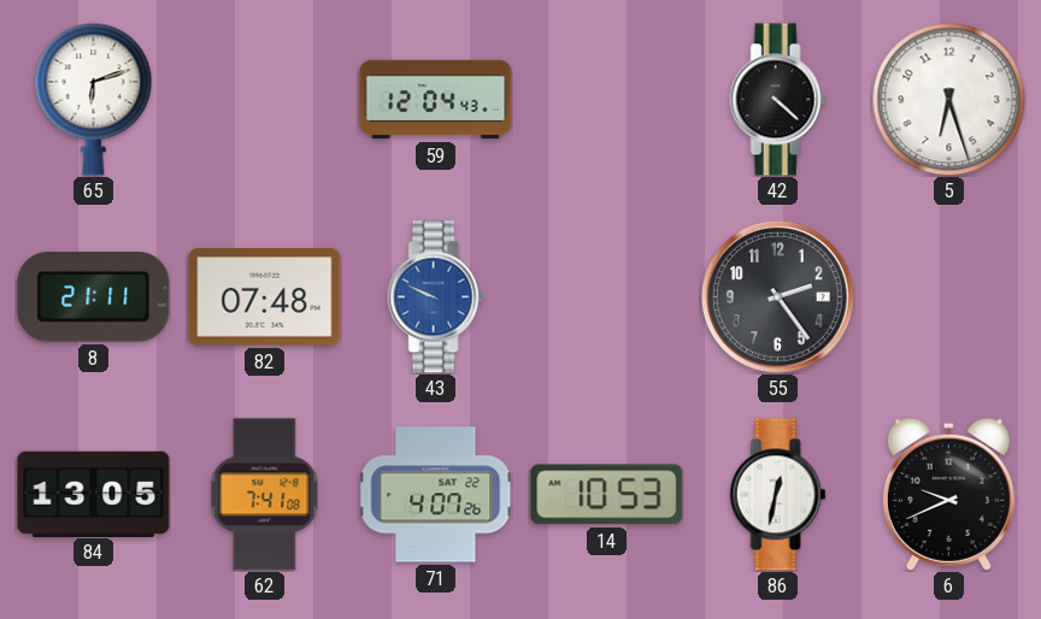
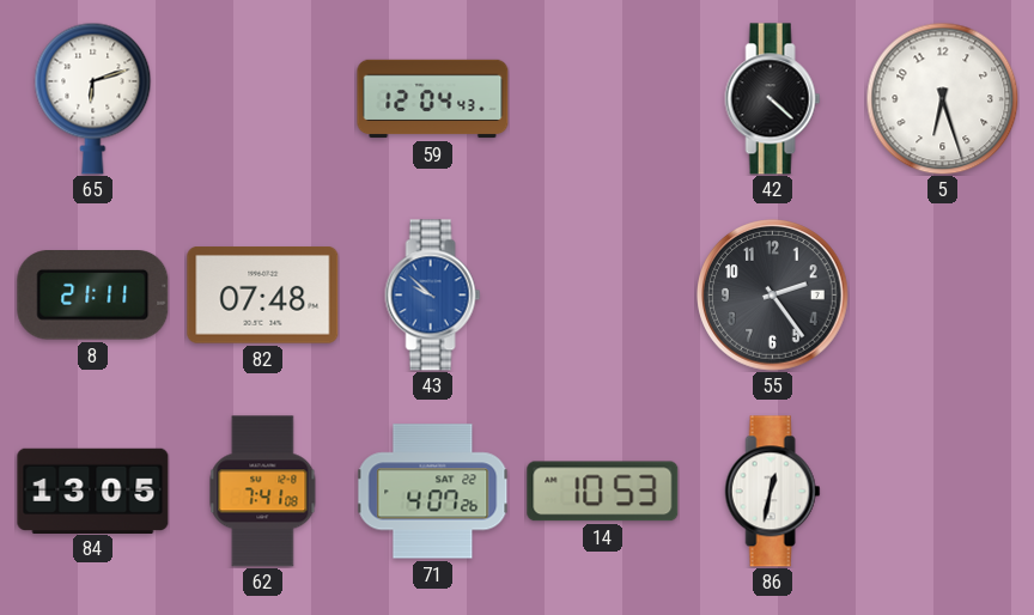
43: 9:49 -> 9:52
6: 9:41 -> none
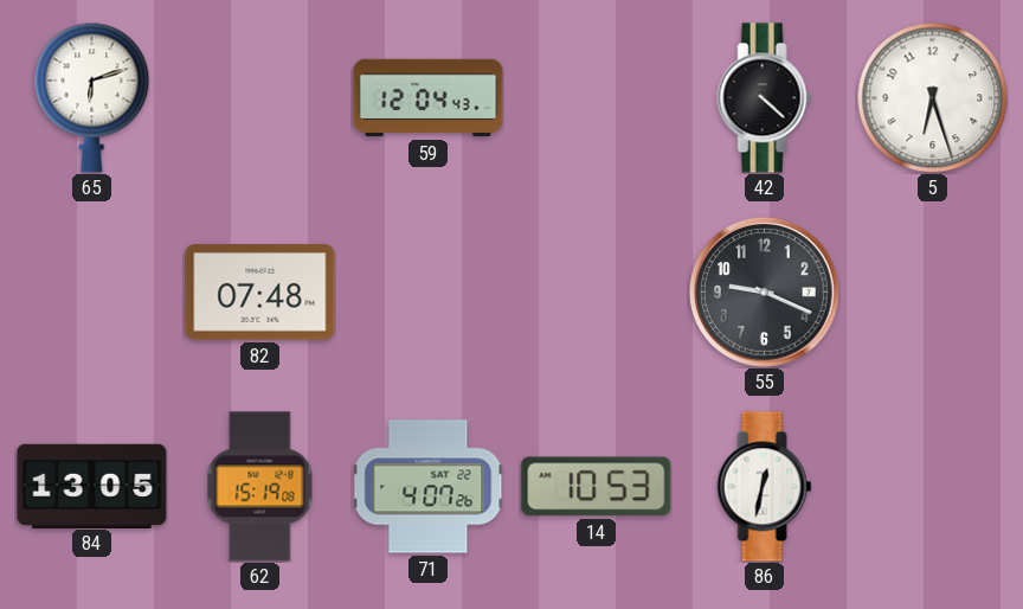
8: 21:11 -> none
43: 9:52 -> none
55: 2:24 -> 9:19
62: 7:41 -> 15:19
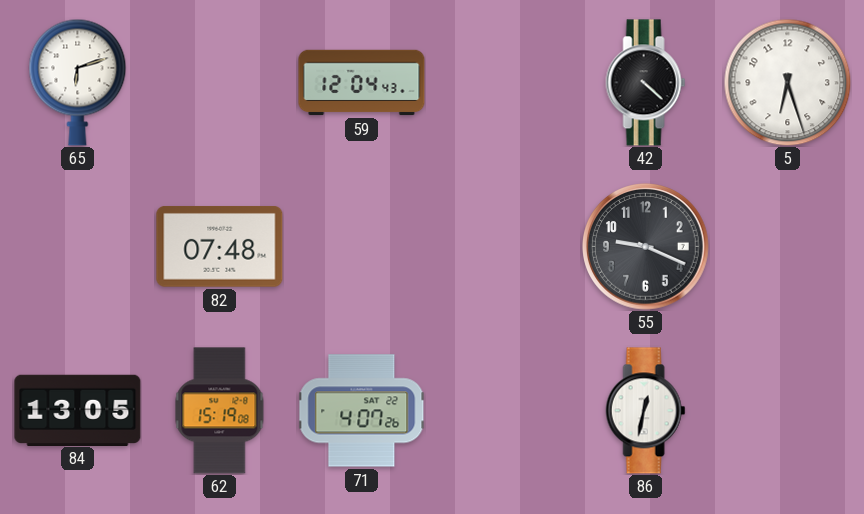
14: 10:53 -> none
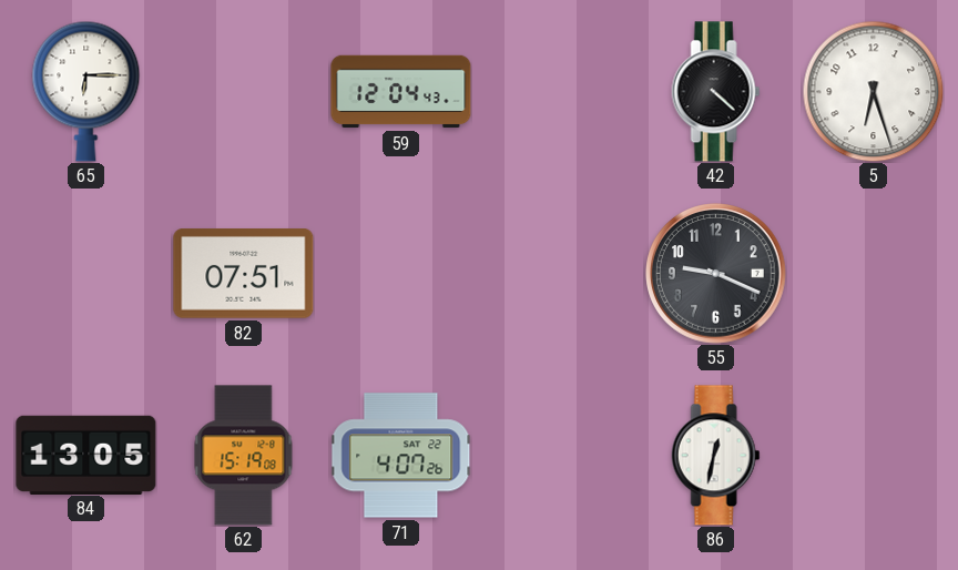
65: 6:12 -> 6:15
82: 07:48 -> 07:51
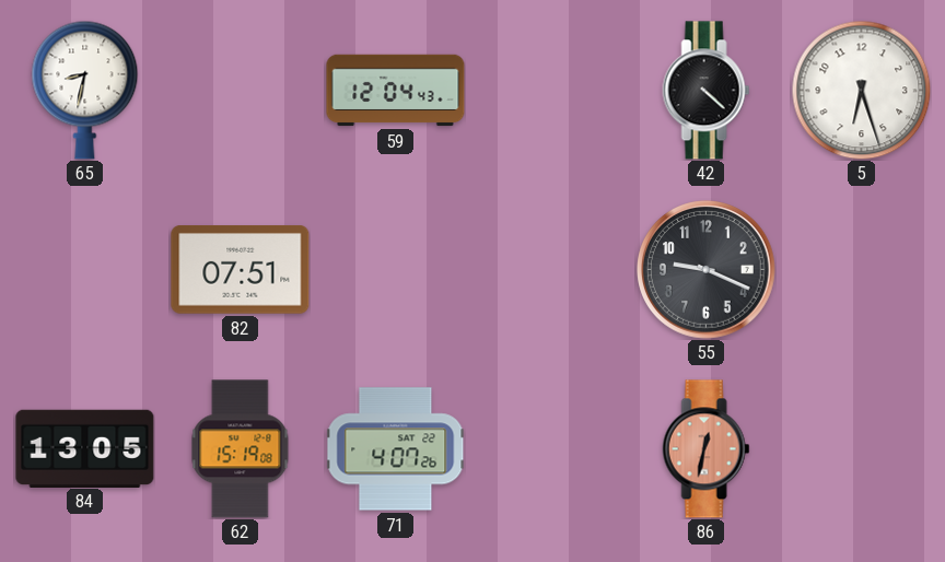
65: 6:15 -> 8:32
86 dial: white -> salmon
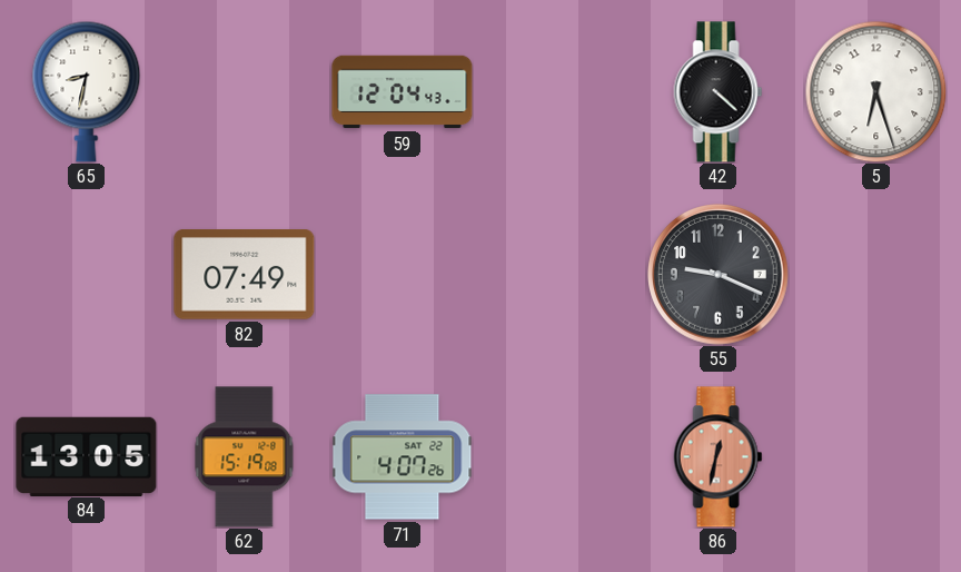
82: 07:51 -> 07:49
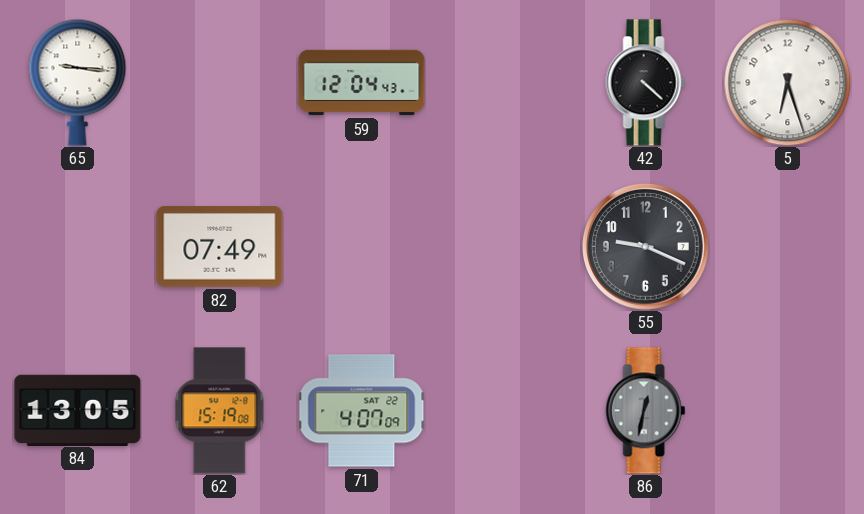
65: 8:32 -> 9:16
71: 4:07:26 -> 4:07:09
86 dial: salmon -> grey
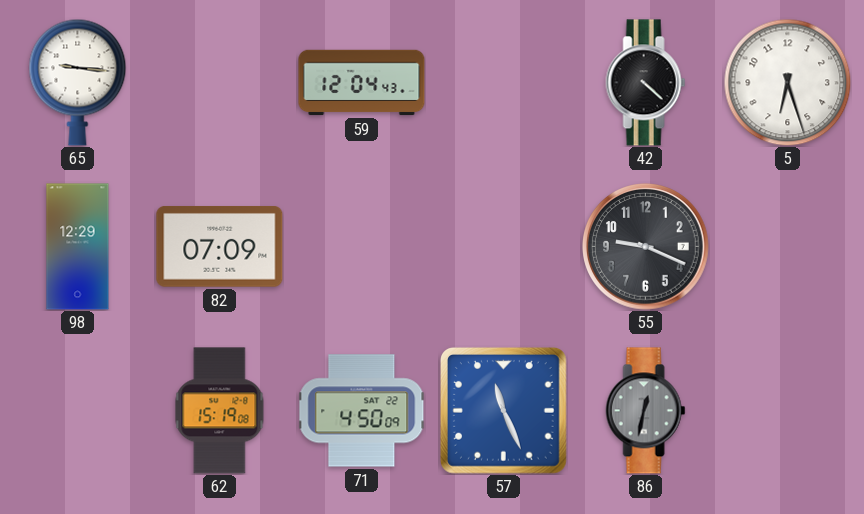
98: none -> 12:29
82: 07:49 -> 07:09
84: 13:05 -> none
71: 4:07 -> 4:50
57: none -> 11:26
